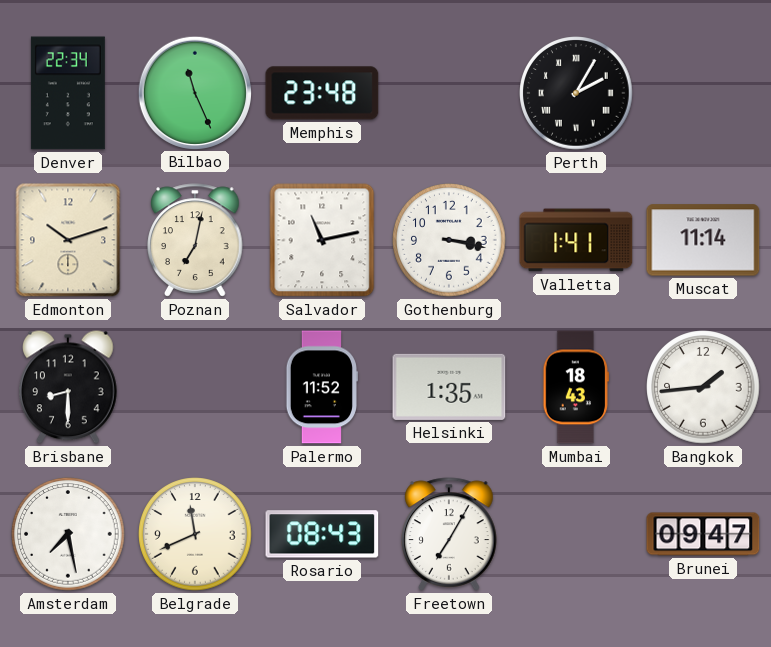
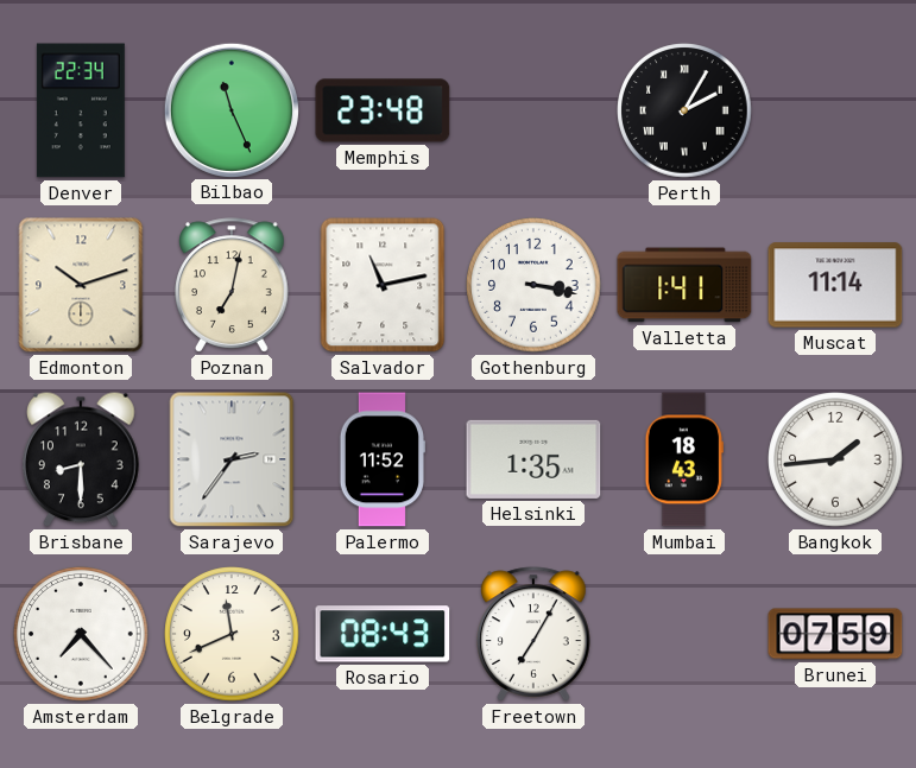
Sarajevo: none -> 2:36
Amsterdam: 7:28 -> 7:23
Brunei: 09:47 -> 07:59
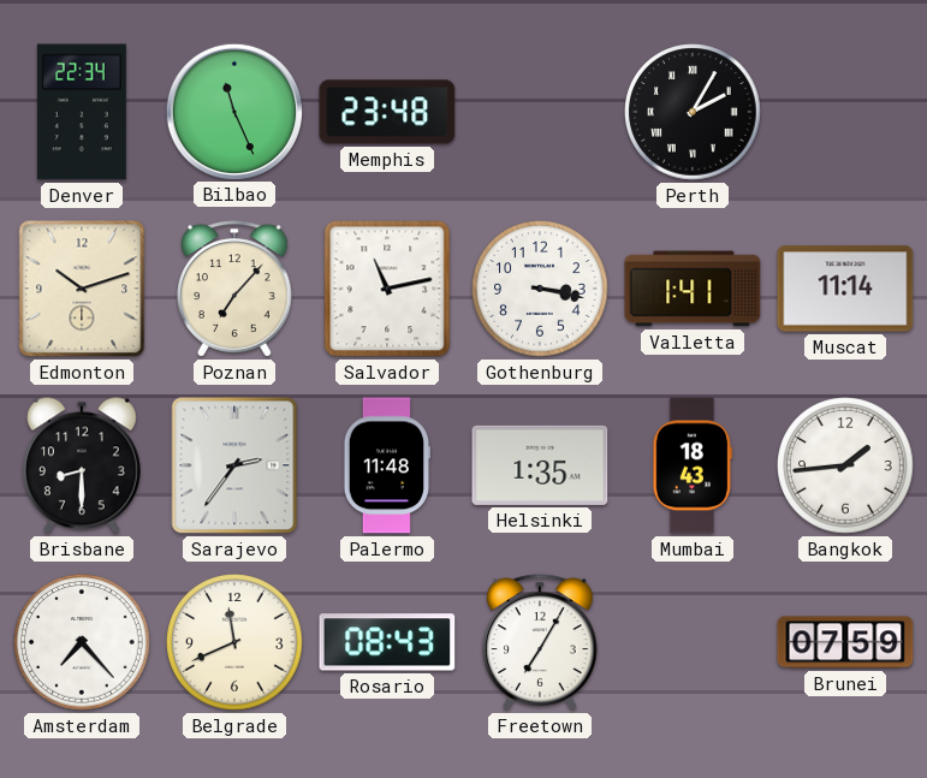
Poznan: 7:02 -> 7:07
Palermo: 11:52 -> 11:48
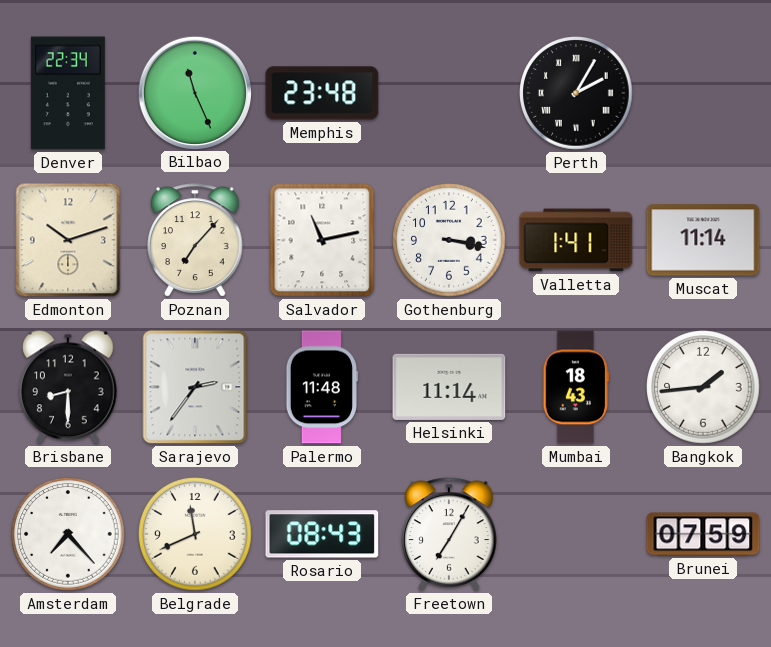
Helsinki: 1:35 -> 11:14
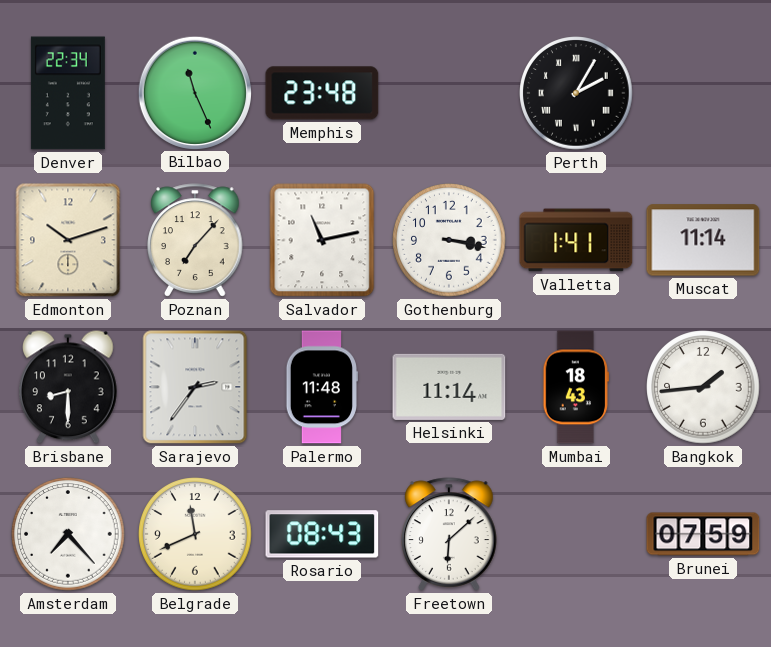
Freetown: 7:05 -> 6:08
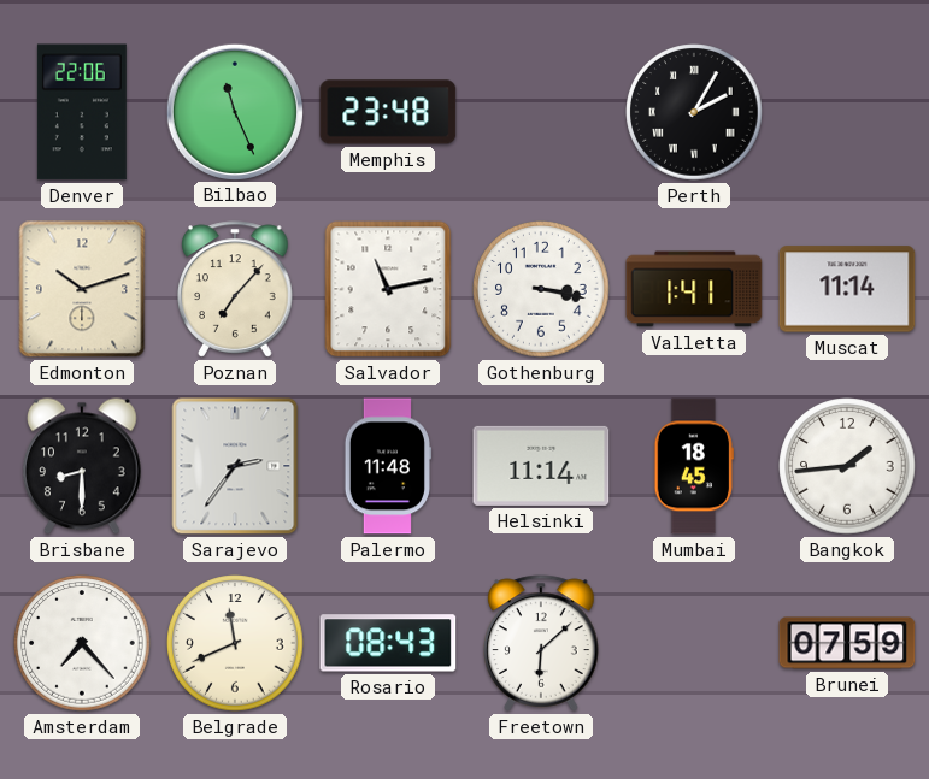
Denver: 22:34 -> 22:06
Mumbai: 18:43 -> 18:45
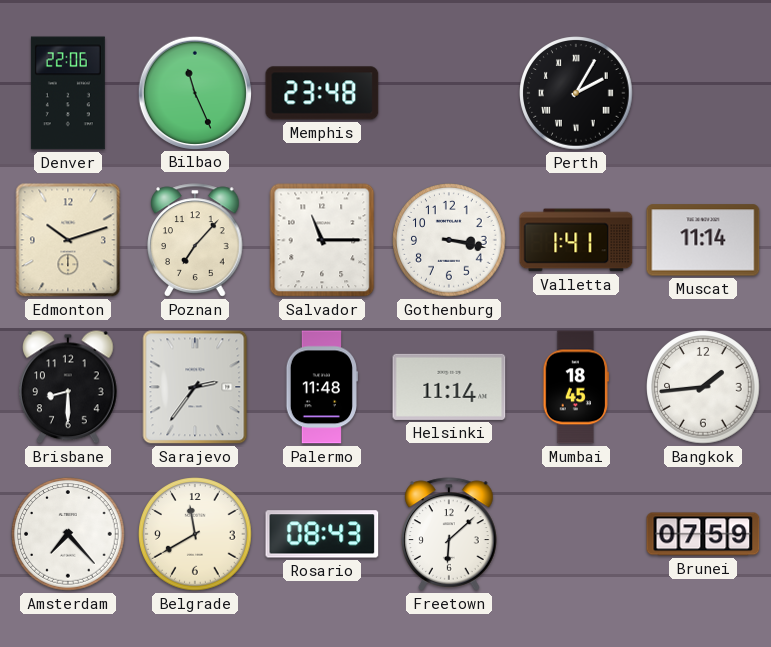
Salvador: 11:13 -> 11:15
Belgrade: 11:41 -> 11:40
